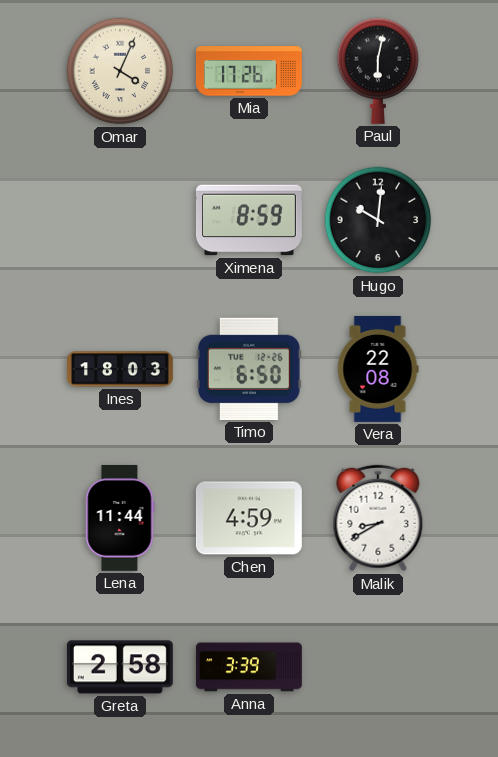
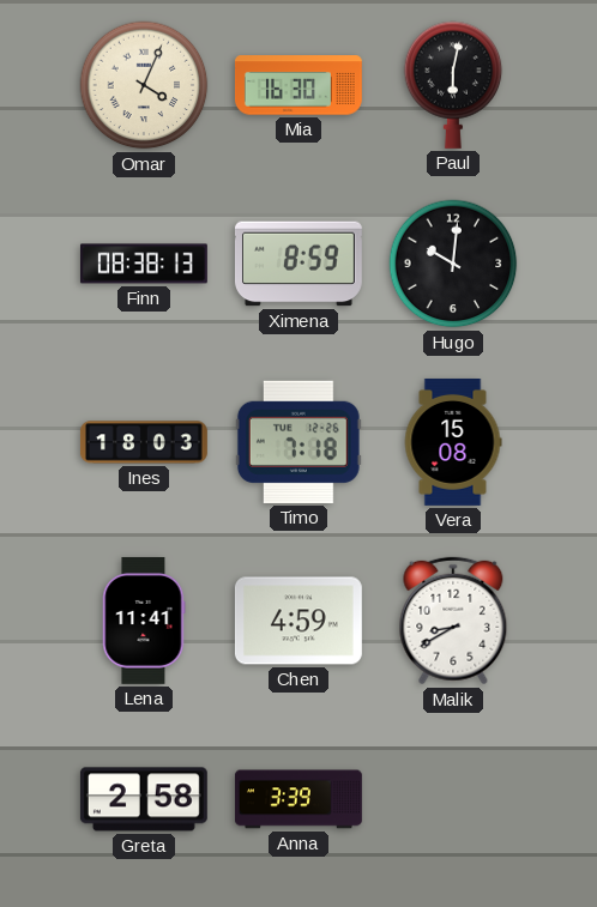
Mia: 17:26 -> 16:30
Finn: none -> 08:38
Timo: 6:50 -> 7:18
Vera: 22:08 -> 15:08
Lena: 11:44 -> 11:41
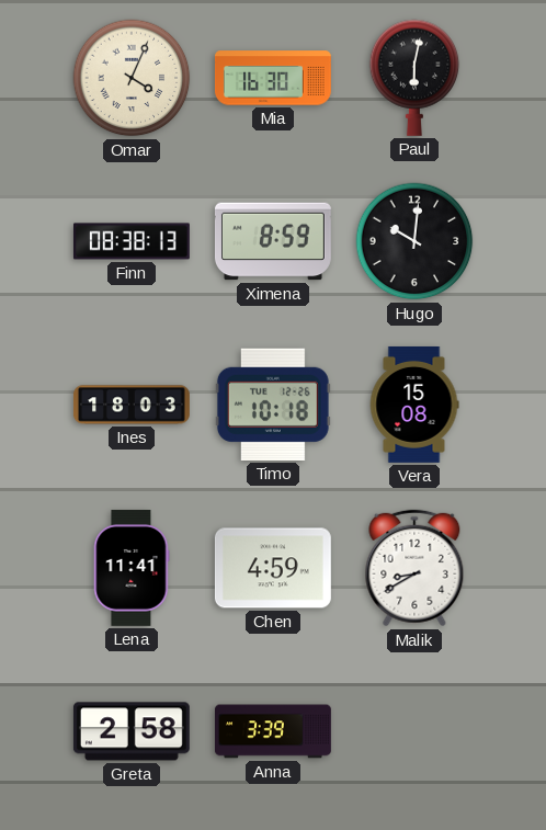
Timo: 7:18 -> 10:18
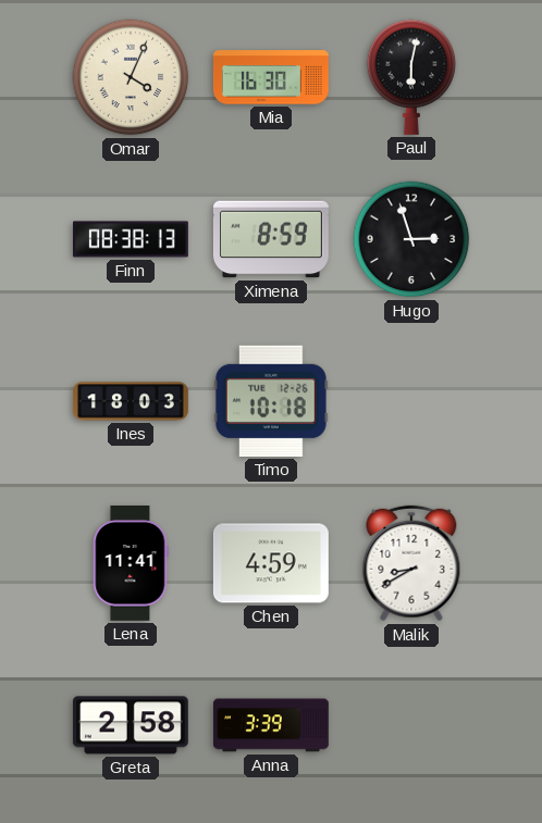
Hugo: 10:01 -> 2:57
Vera: 15:08 -> none
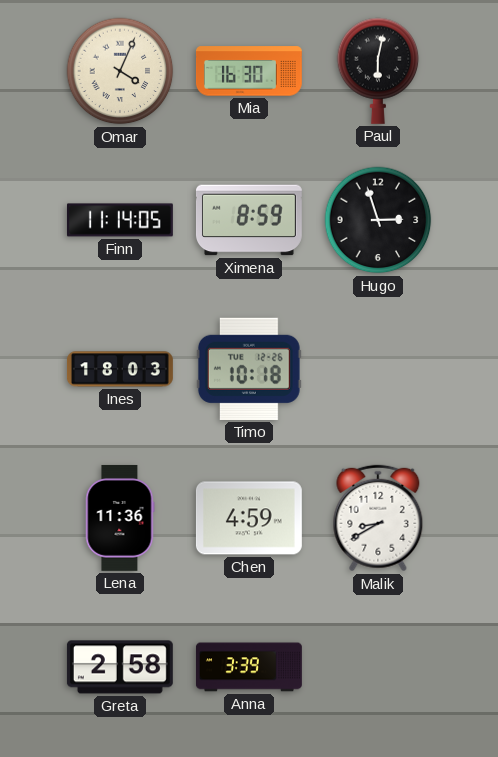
Finn: 08:38 -> 11:14
Lena: 11:41 -> 11:36
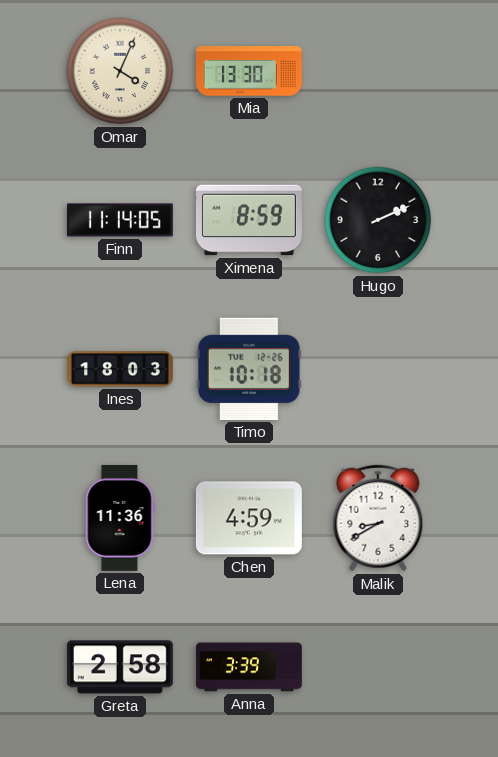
Mia: 16:30 -> 13:30
Paul: 6:02 -> none
Hugo: 2:57 -> 2:11
